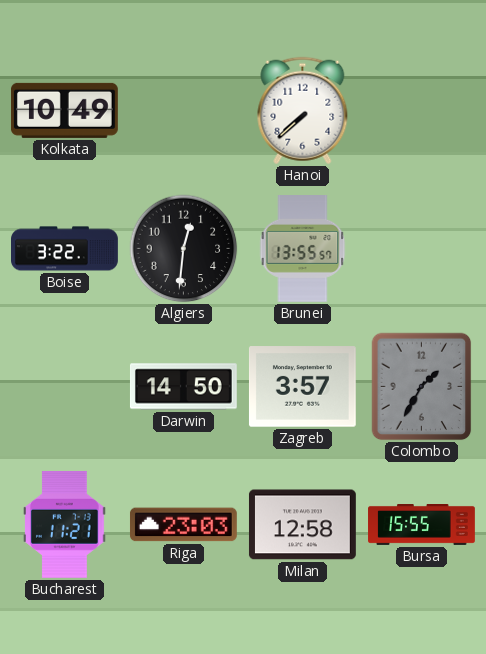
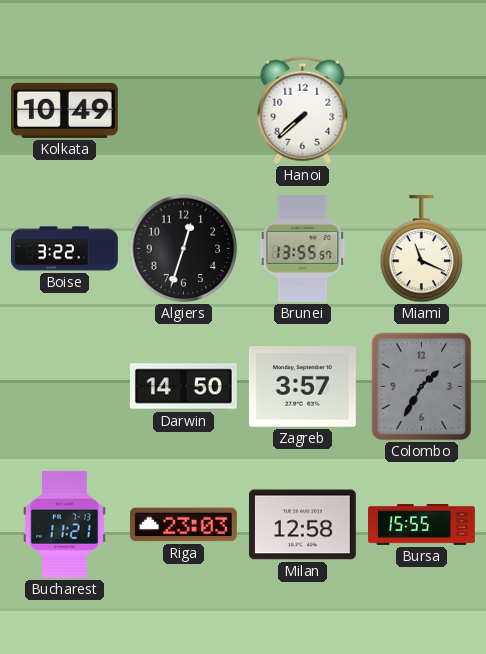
Algiers: 12:31 -> 12:33
Miami: none -> 11:19
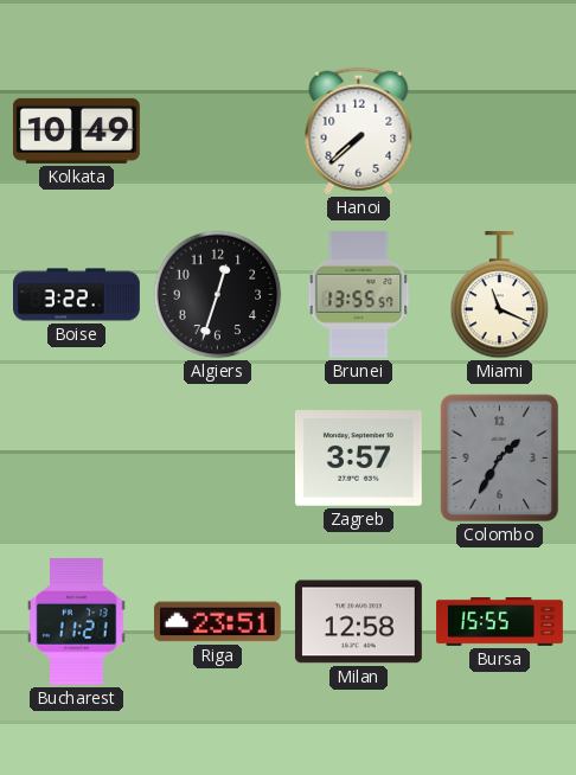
Darwin: 14:50 -> none
Riga: 23:03 -> 23:51
